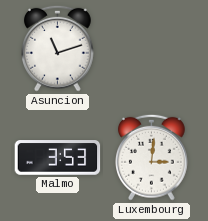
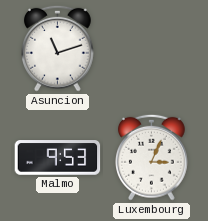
Malmo: 3:53 -> 9:53
Luxembourg: 3:01 -> 3:04
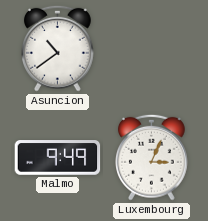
Asuncion: 11:12 -> 10:39
Malmo: 9:53 -> 9:49
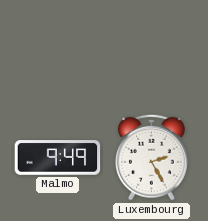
Asuncion: 10:39 -> none
Luxembourg: 3:04 -> 2:25
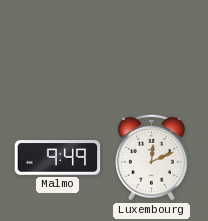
Luxembourg: 2:25 -> 12:11
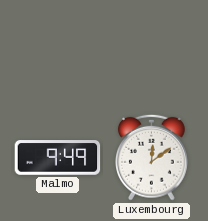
Luxembourg: 12:11 -> 12:09
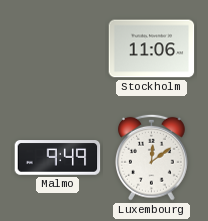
Stockholm: none -> 11:06
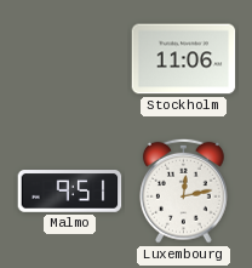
Malmo: 9:49 -> 9:51
Luxembourg: 12:09 -> 12:13
